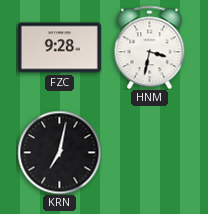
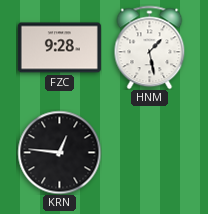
HNM: 3:32 -> 1:28
KRN: 7:02 -> 12:46
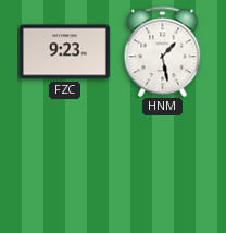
FZC: 9:28 -> 9:23
KRN: 12:46 -> none
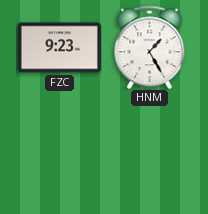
HNM: 1:28 -> 1:25
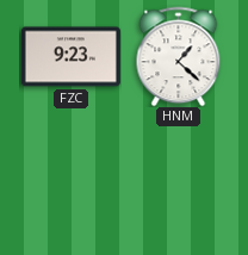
HNM: 1:25 -> 1:22
